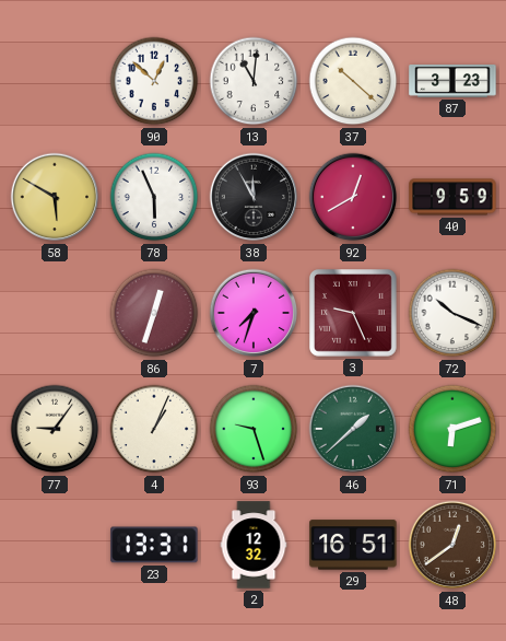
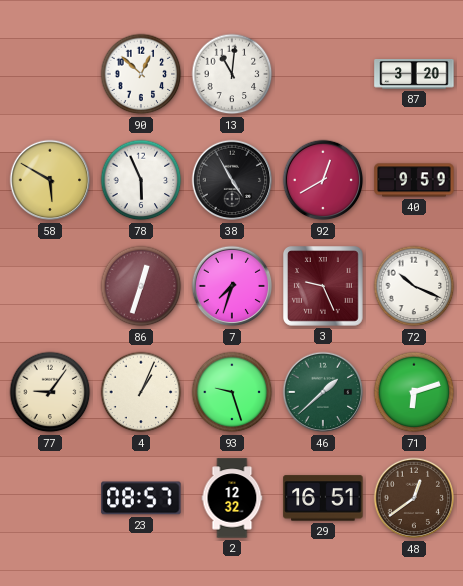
37: 10:22 -> none
87: 3:23 -> 3:20
38: 11:55 -> 4:55
23: 13:31 -> 08:57
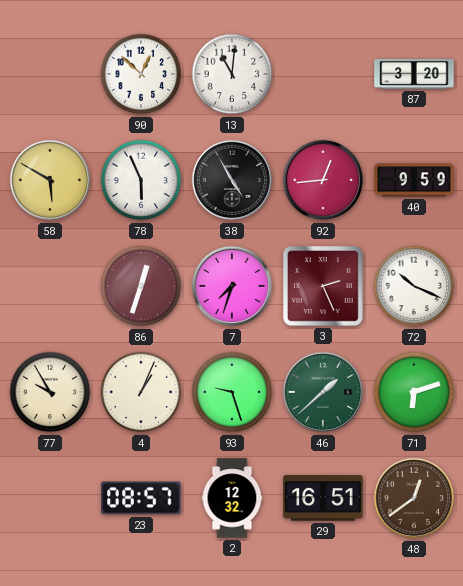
92: 12:40 -> 12:44
3: 9:26 -> 2:26
77: 9:06 -> 9:55
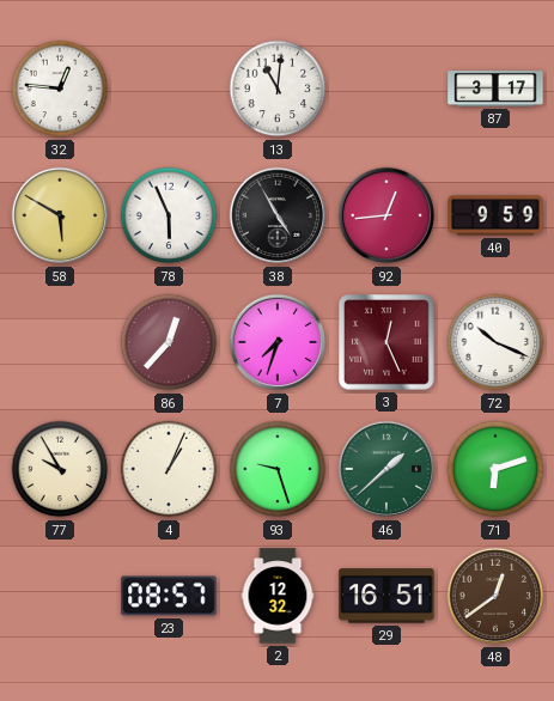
32: none -> 12:46
90: 12:52 -> none
87: 3:20 -> 3:17
86: 12:33 -> 12:37
3: 2:26 -> 12:26
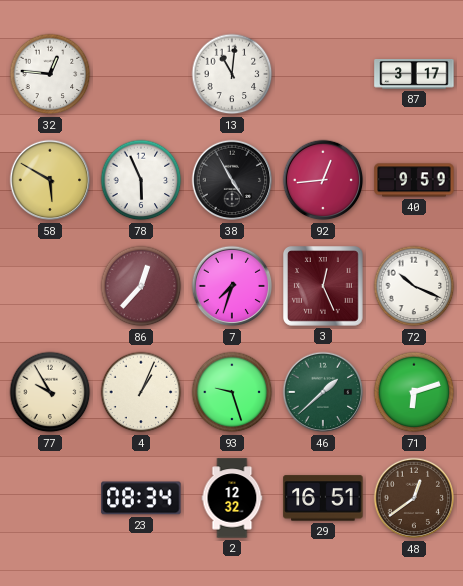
23: 08:57 -> 08:34
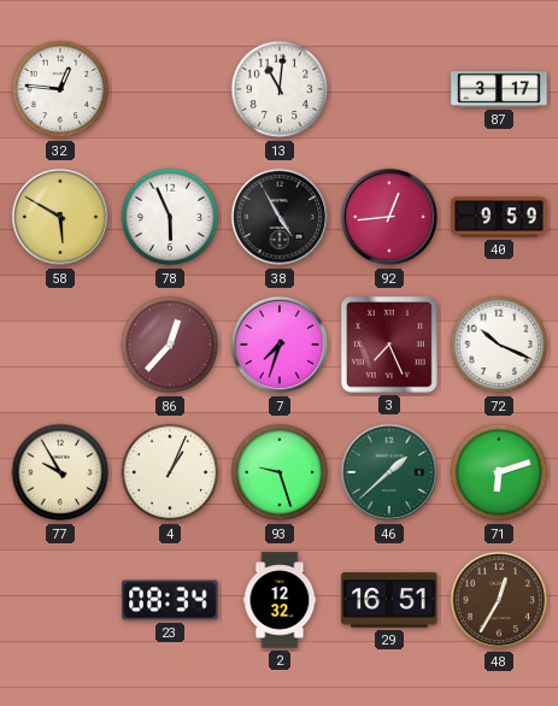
3: 12:26 -> 7:26
48: 12:39 -> 12:35
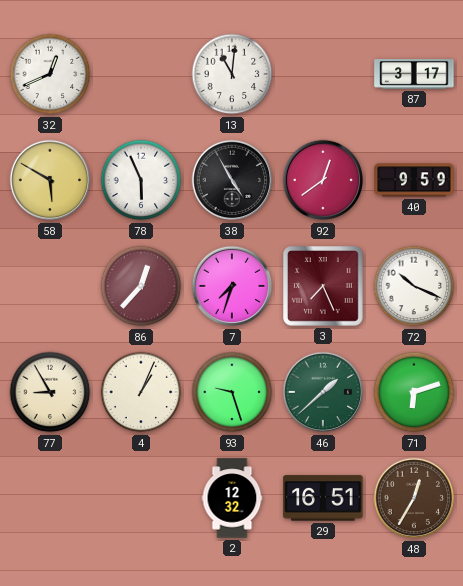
32: 12:46 -> 12:41
92: 12:44 -> 12:39
77: 9:55 -> 8:55
23: 08:34 -> none
